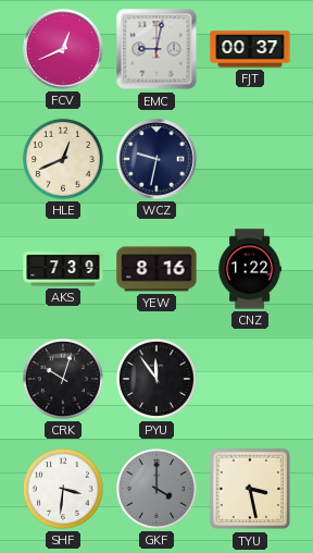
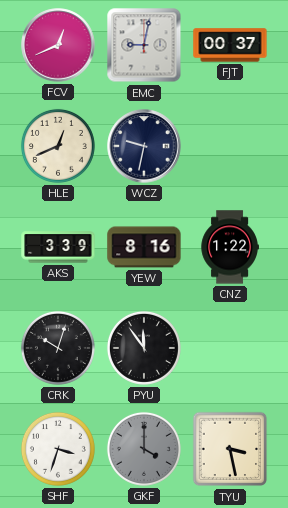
AKS: 7:39 -> 3:39
SHF: 3:31 -> 3:33
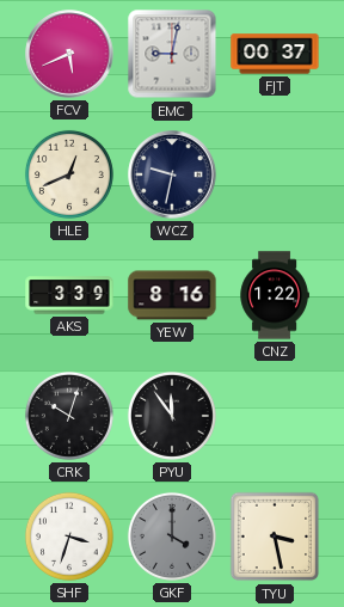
FCV: 12:41 -> 5:41
